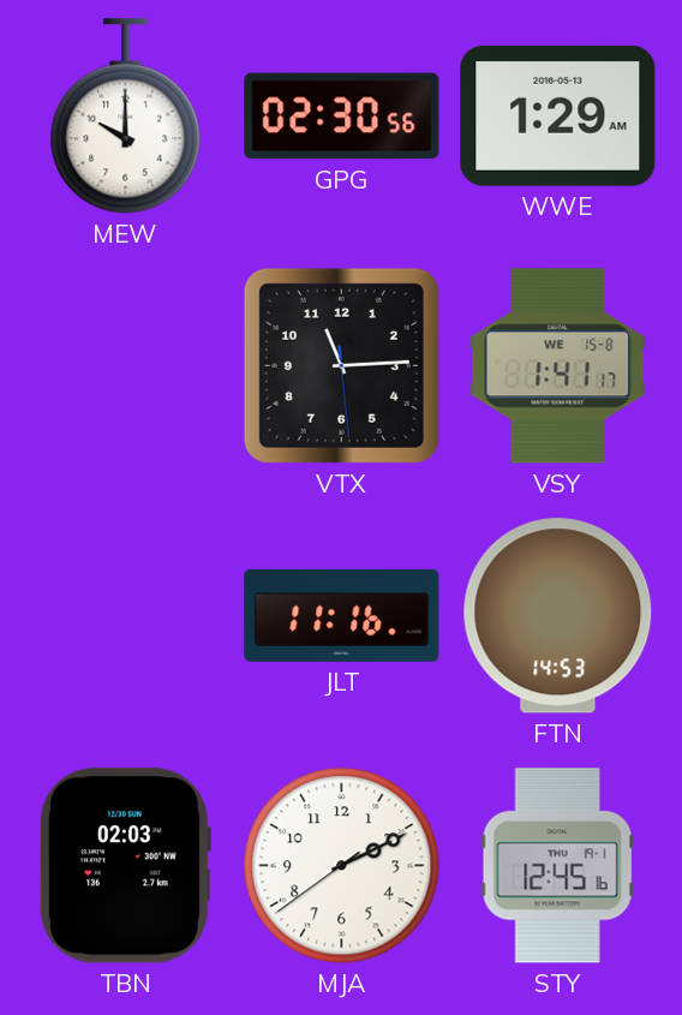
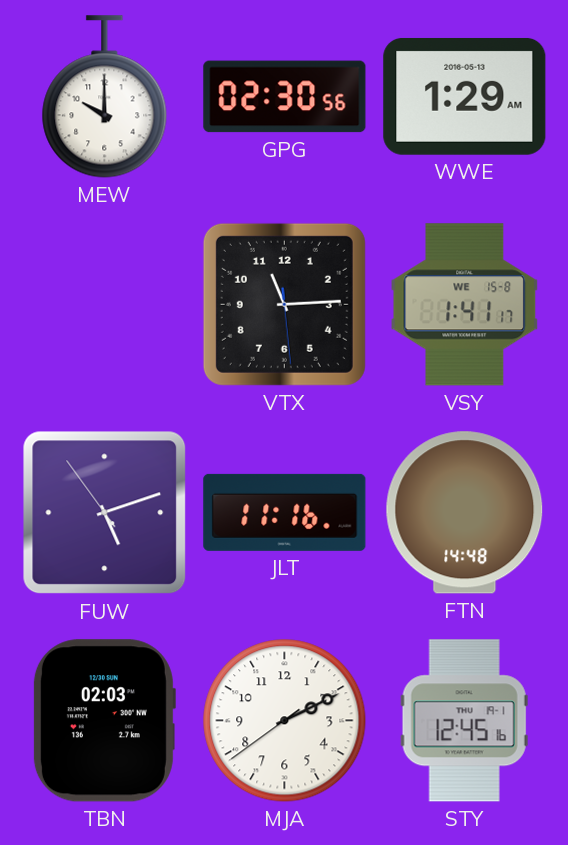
FUW: none -> 5:11
FTN: 14:53 -> 14:48
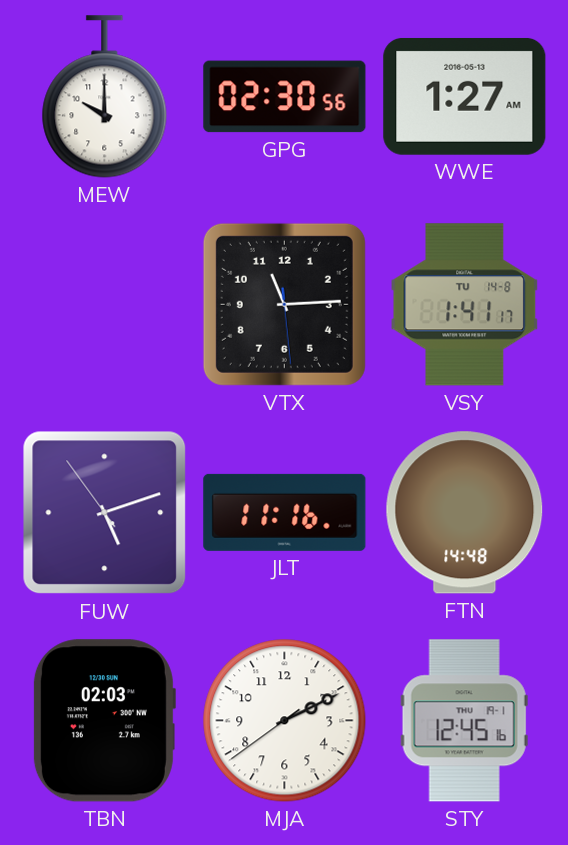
WWE: 1:29 -> 1:27
VSY date: WE 15-8 -> TU 14-8
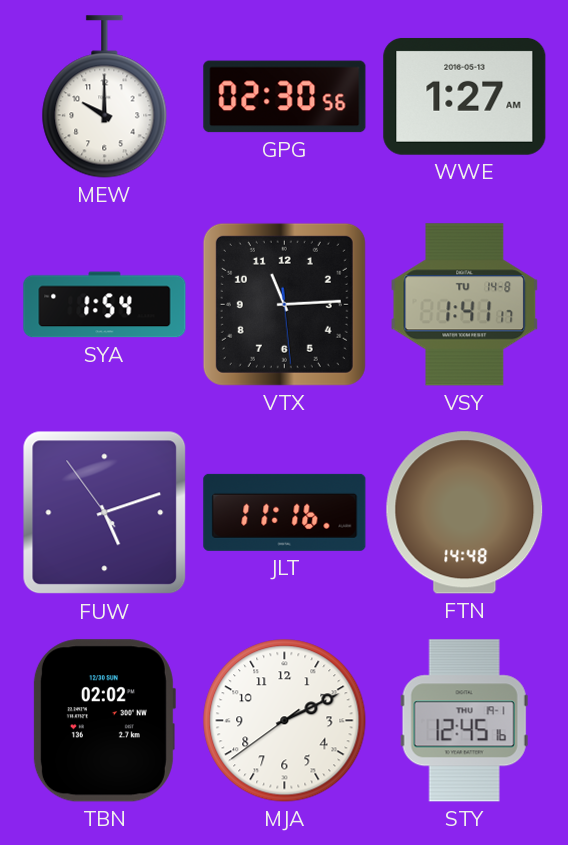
SYA: none -> 1:54
TBN: 02:03 -> 02:02
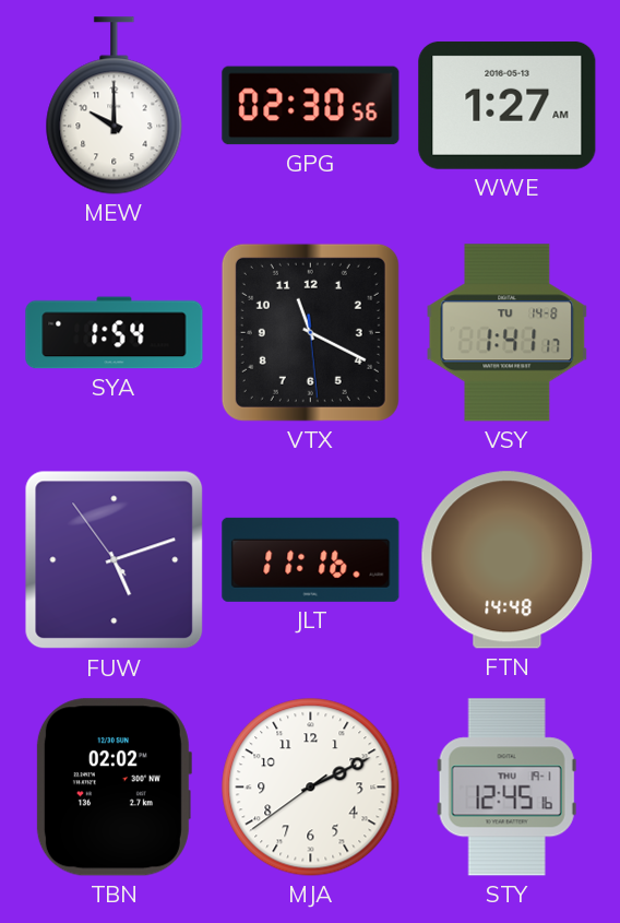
VTX: 11:14 -> 11:19
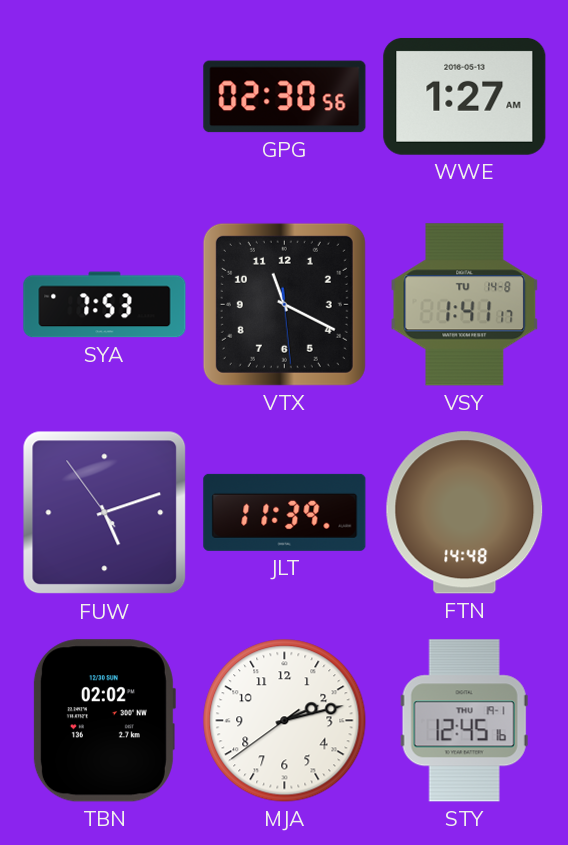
MEW: 10:00 -> none
SYA: 1:54 -> 7:53
JLT: 11:16 -> 11:39
MJA: 2:10 -> 2:12
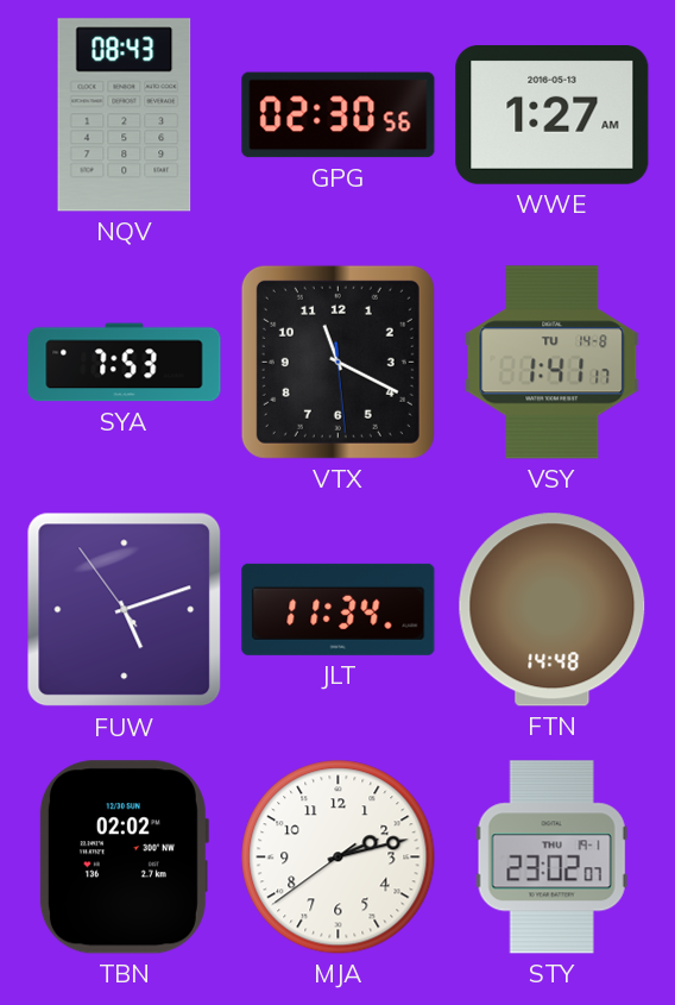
NQV: none -> 08:43
JLT: 11:39 -> 11:34
STY: 12:45 -> 23:02
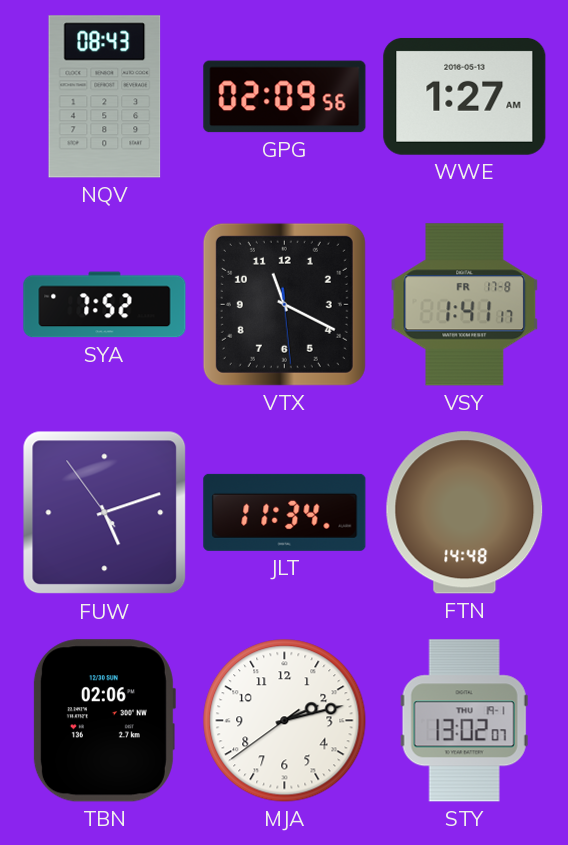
GPG: 02:30 -> 02:09
SYA: 7:53 -> 7:52
VSY date: TU 14-8 -> FR 17-8
TBN: 02:02 -> 02:06
STY: 23:02 -> 13:02
